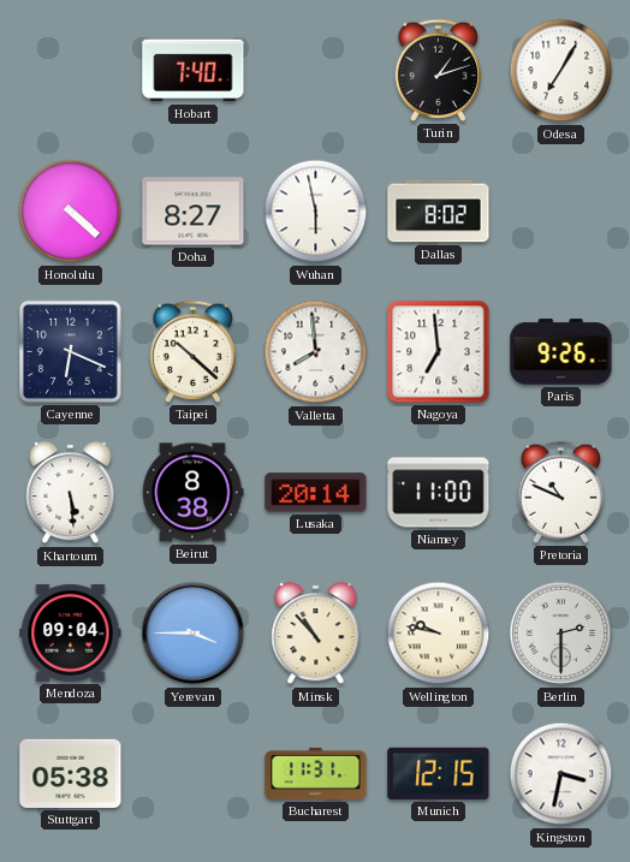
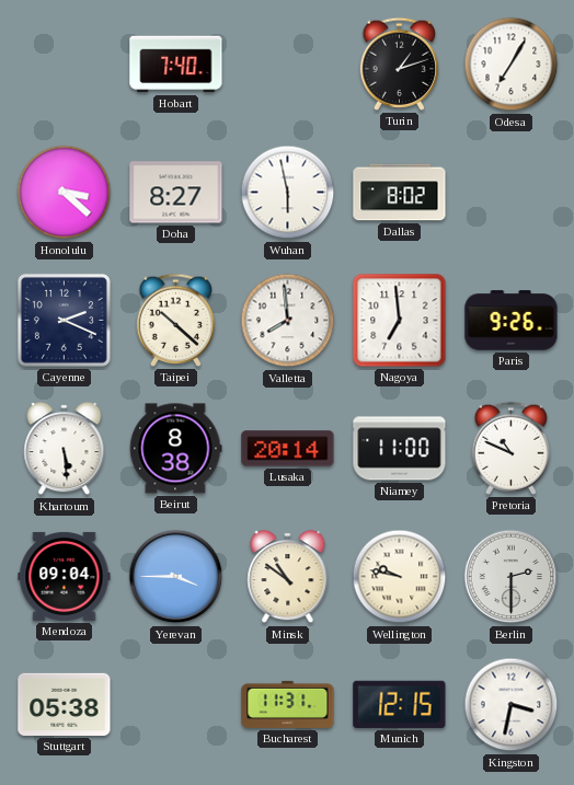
Honolulu: 4:22 -> 3:22
Cayenne: 6:19 -> 2:19
Minsk: 10:53 -> 10:51
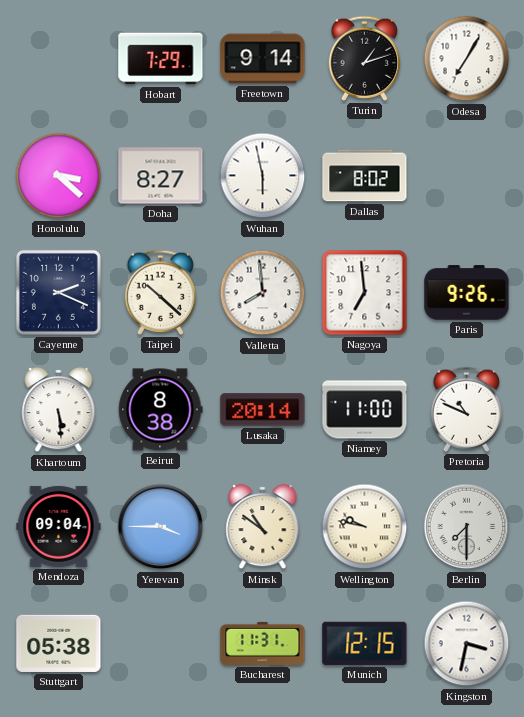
Hobart: 7:40 -> 7:29
Freetown: none -> 9:14
Berlin: 2:30 -> 7:30
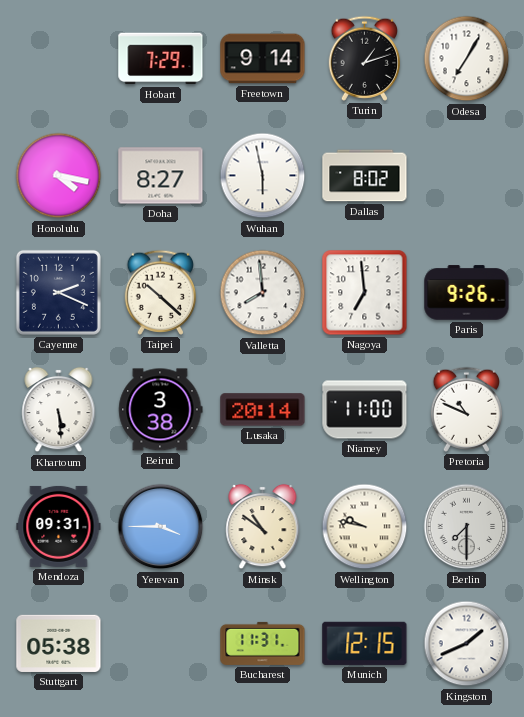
Honolulu: 3:22 -> 4:17
Beirut: 8:38 -> 3:38
Mendoza: 09:04 -> 09:31
Kingston: 3:32 -> 1:41
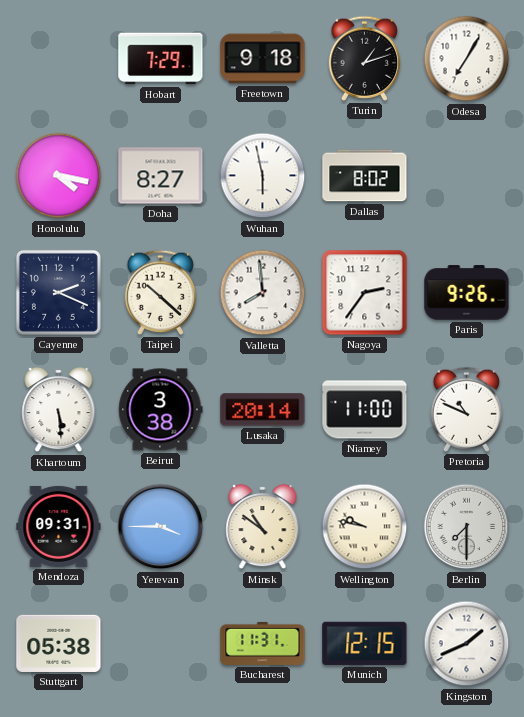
Freetown: 9:14 -> 9:18
Nagoya: 6:59 -> 2:36
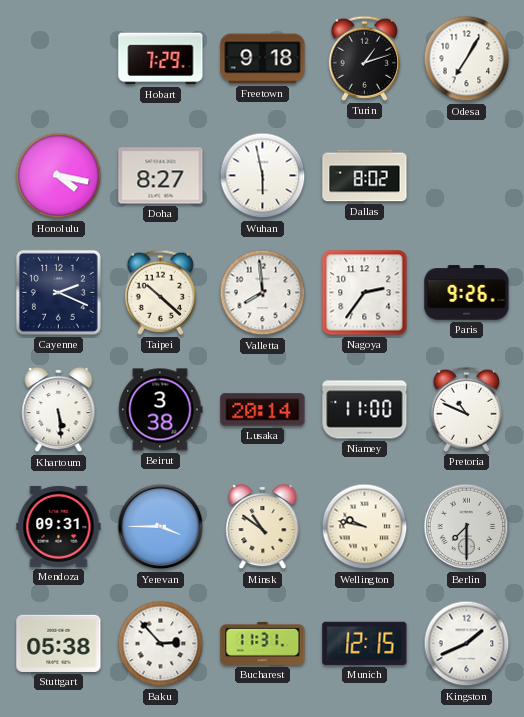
Baku: none -> 2:53
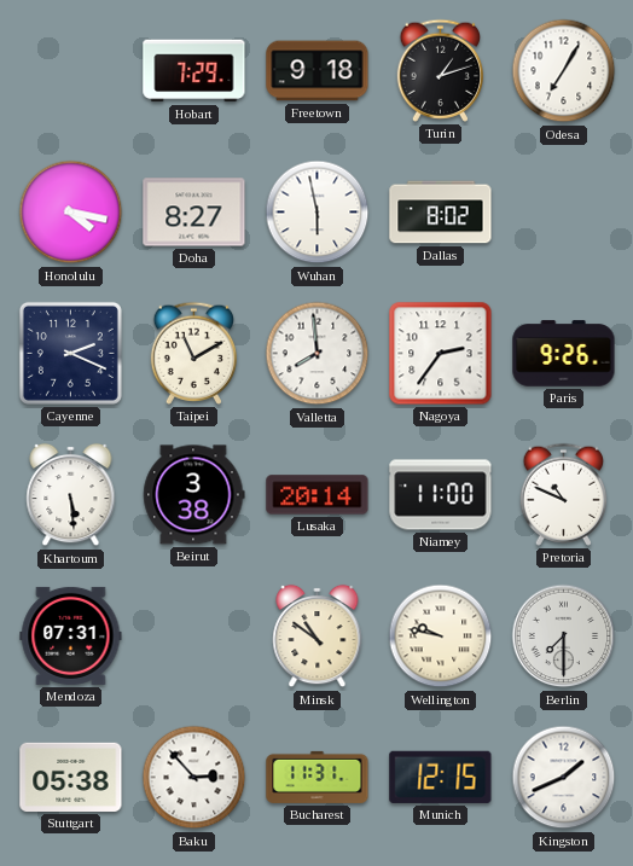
Taipei: 10:22 -> 11:10
Mendoza: 09:31 -> 07:31
Yerevan: 3:45 -> none
